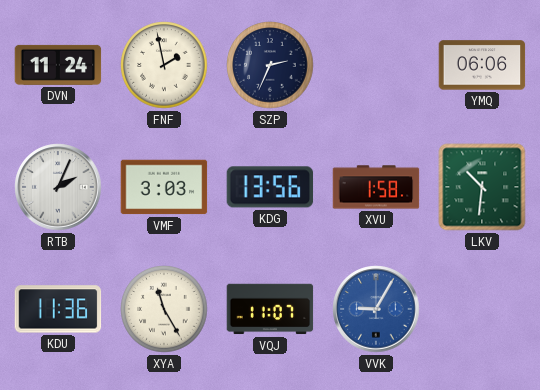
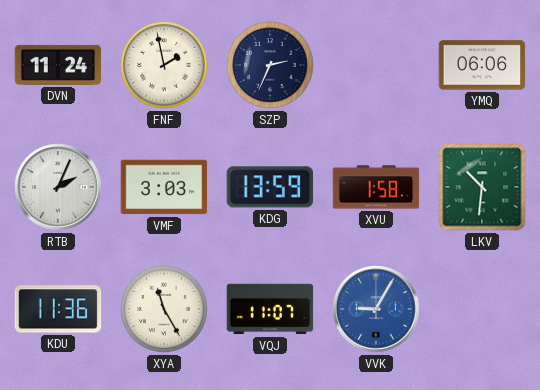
KDG: 13:56 -> 13:59
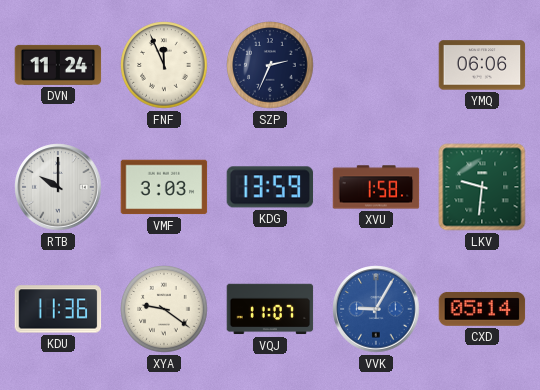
FNF: 1:58 -> 11:56
RTB: 2:04 -> 10:00
LKV: 10:31 -> 9:31
XYA: 11:25 -> 9:21
CXD: none -> 05:14
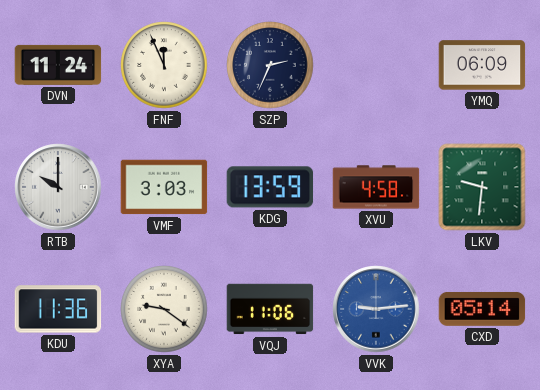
YMQ: 06:06 -> 06:09
XVU: 1:58 -> 4:58
VQJ: 11:07 -> 11:06
VVK: 9:05 -> 9:14
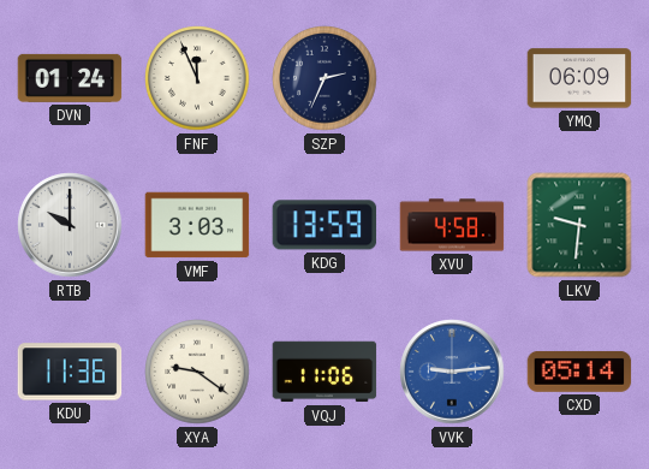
DVN: 11:24 -> 01:24
